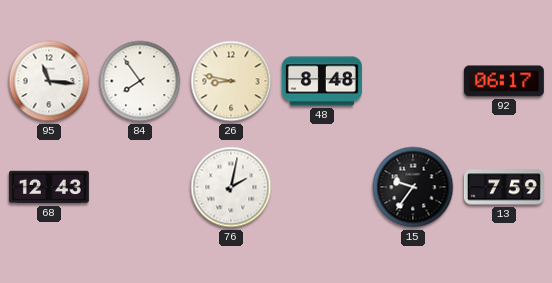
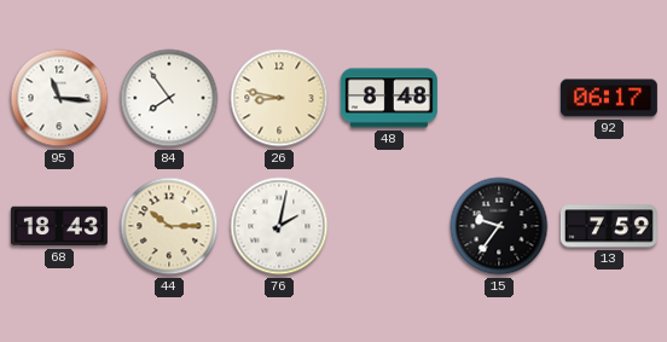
68: 12:43 -> 18:43
44: none -> 10:15
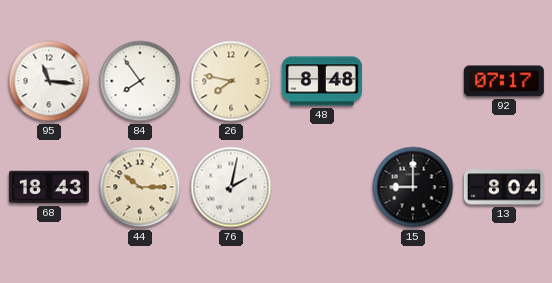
26: 8:47 -> 7:47
92: 06:17 -> 07:17
15: 9:36 -> 9:00
13: 7:59 -> 8:04
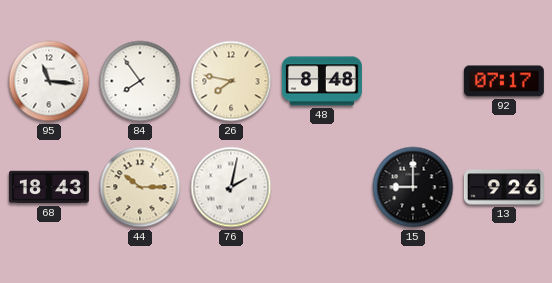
13: 8:04 -> 9:26
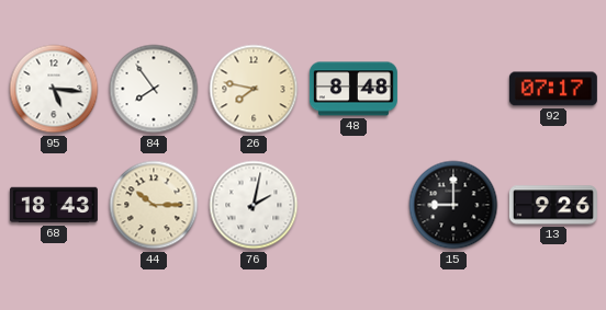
95: 11:16 -> 5:16
